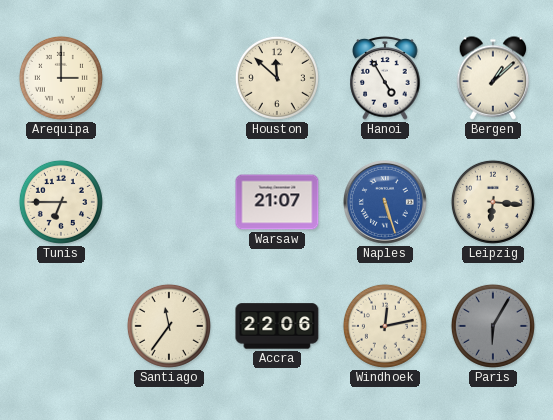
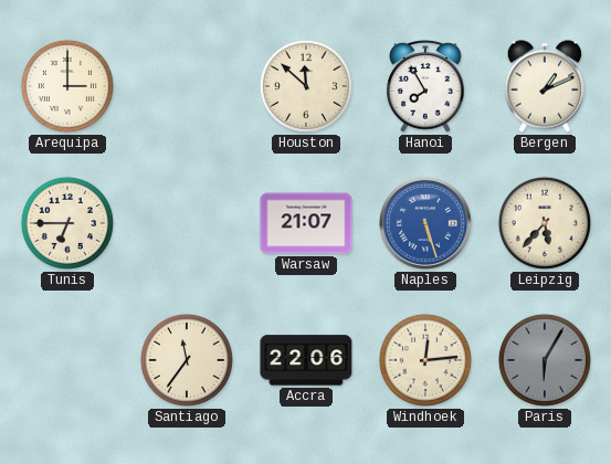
Hanoi: 4:55 -> 7:55
Bergen: 1:08 -> 1:11
Leipzig: 6:16 -> 5:37
Windhoek: 12:13 -> 12:14
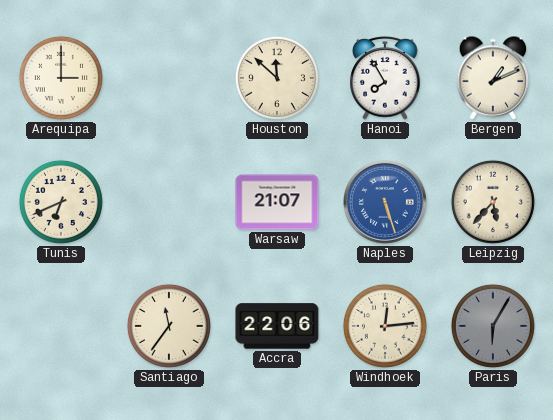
Tunis: 6:45 -> 6:41
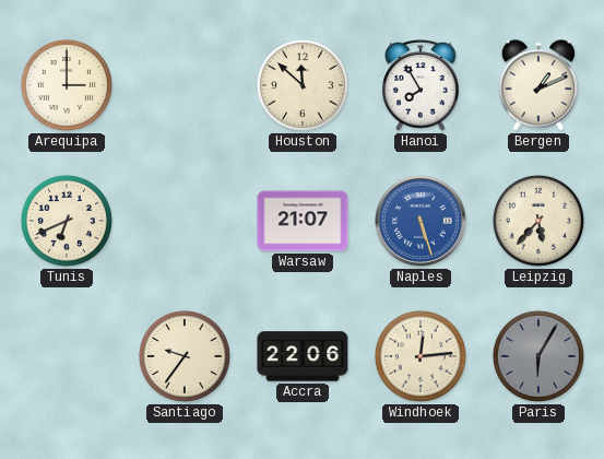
Santiago: 11:36 -> 9:36
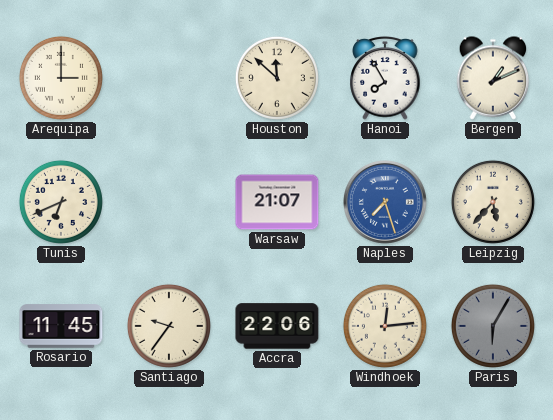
Naples: 5:27 -> 7:27
Rosario: none -> 11:45
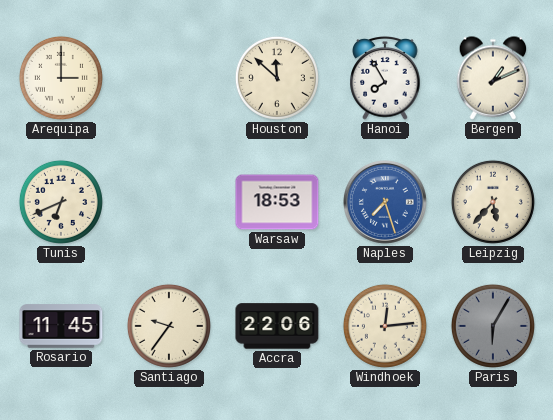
Warsaw: 21:07 -> 18:53
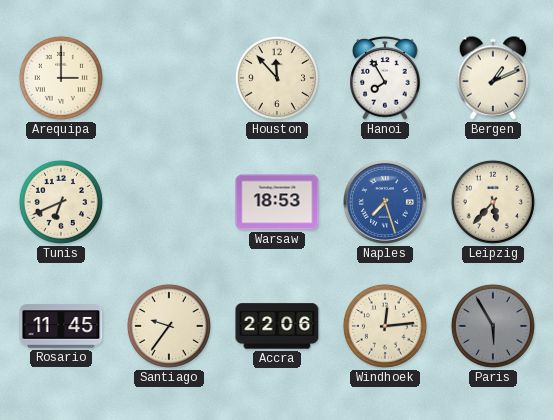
Houston: 11:52 -> 11:53
Paris: 6:05 -> 5:55
